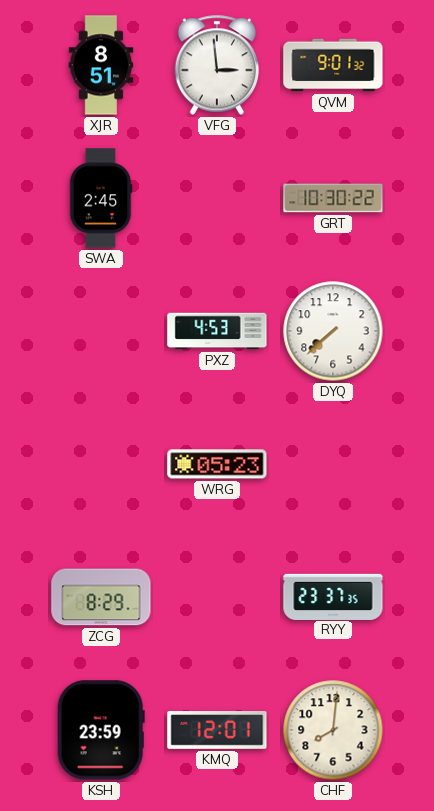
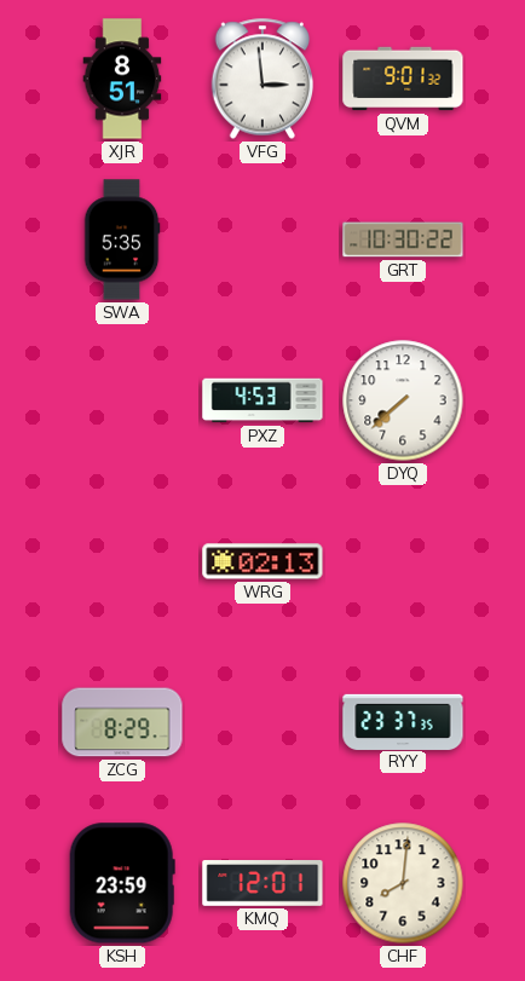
SWA: 2:45 -> 5:35
WRG: 05:23 -> 02:13
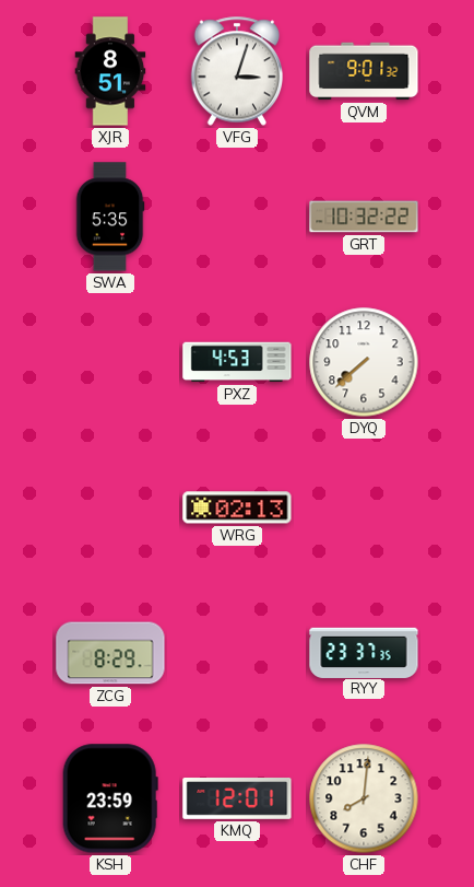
VFG: 2:59 -> 3:03
GRT: 10:30 -> 10:32
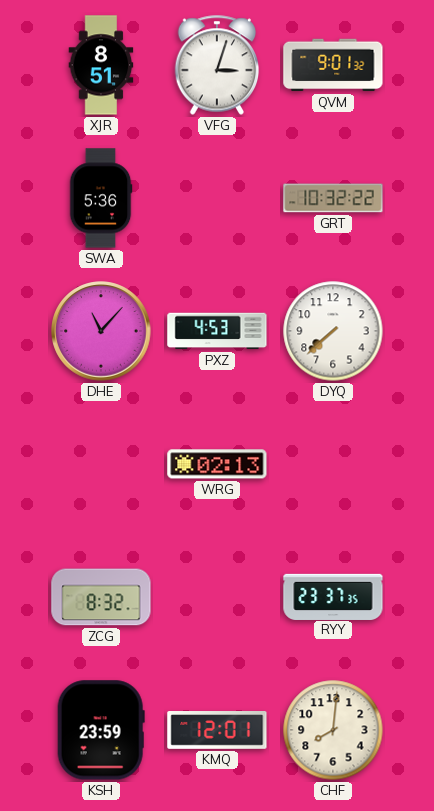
SWA: 5:35 -> 5:36
DHE: none -> 11:07
ZCG: 8:29 -> 8:32
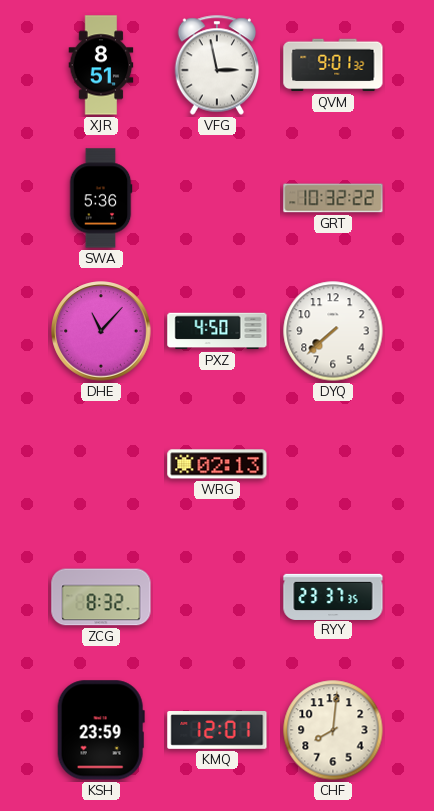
VFG: 3:03 -> 2:58
PXZ: 4:53 -> 4:50
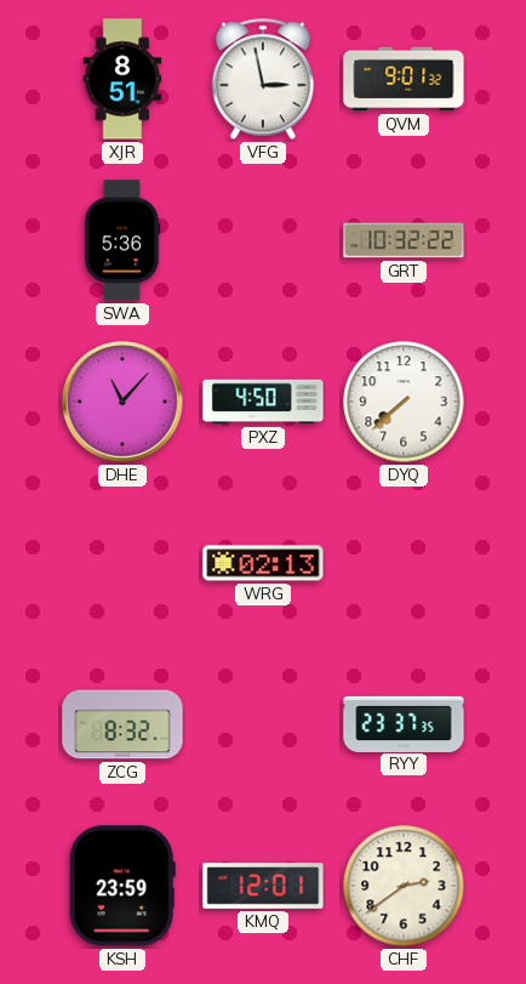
CHF: 8:01 -> 2:39
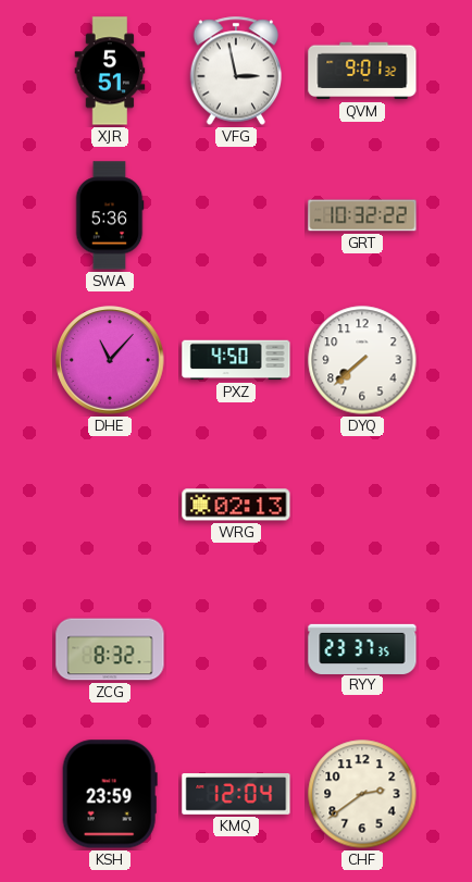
XJR: 8:51 -> 5:51
KMQ: 12:01 -> 12:04
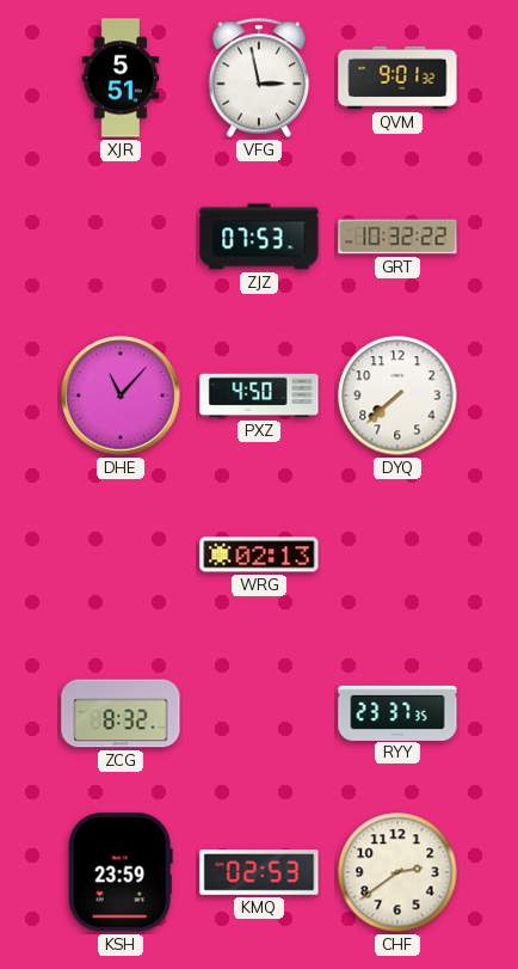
SWA: 5:36 -> none
ZJZ: none -> 07:53
KMQ: 12:04 -> 02:53
